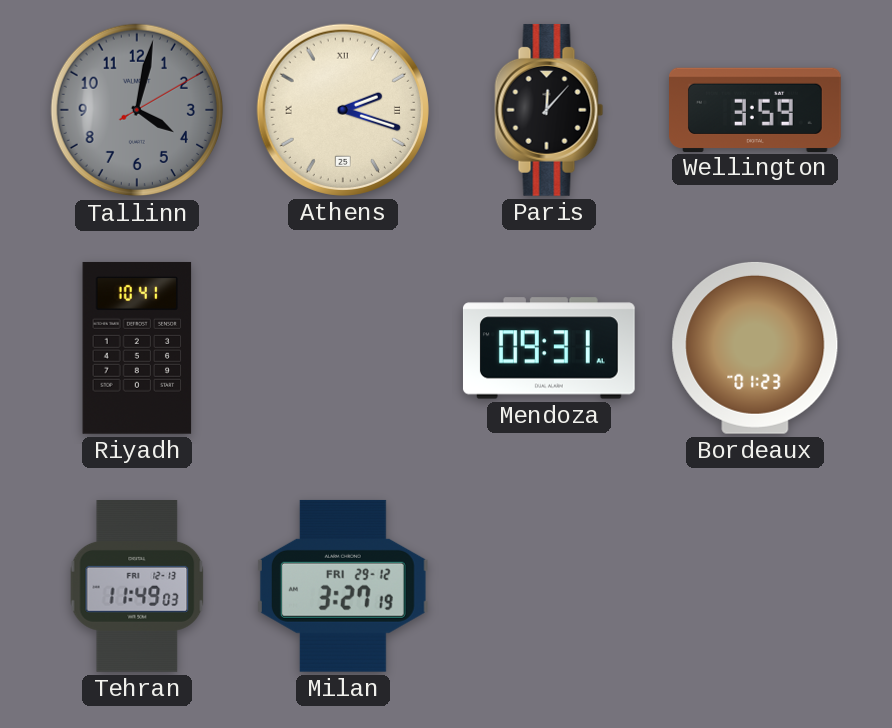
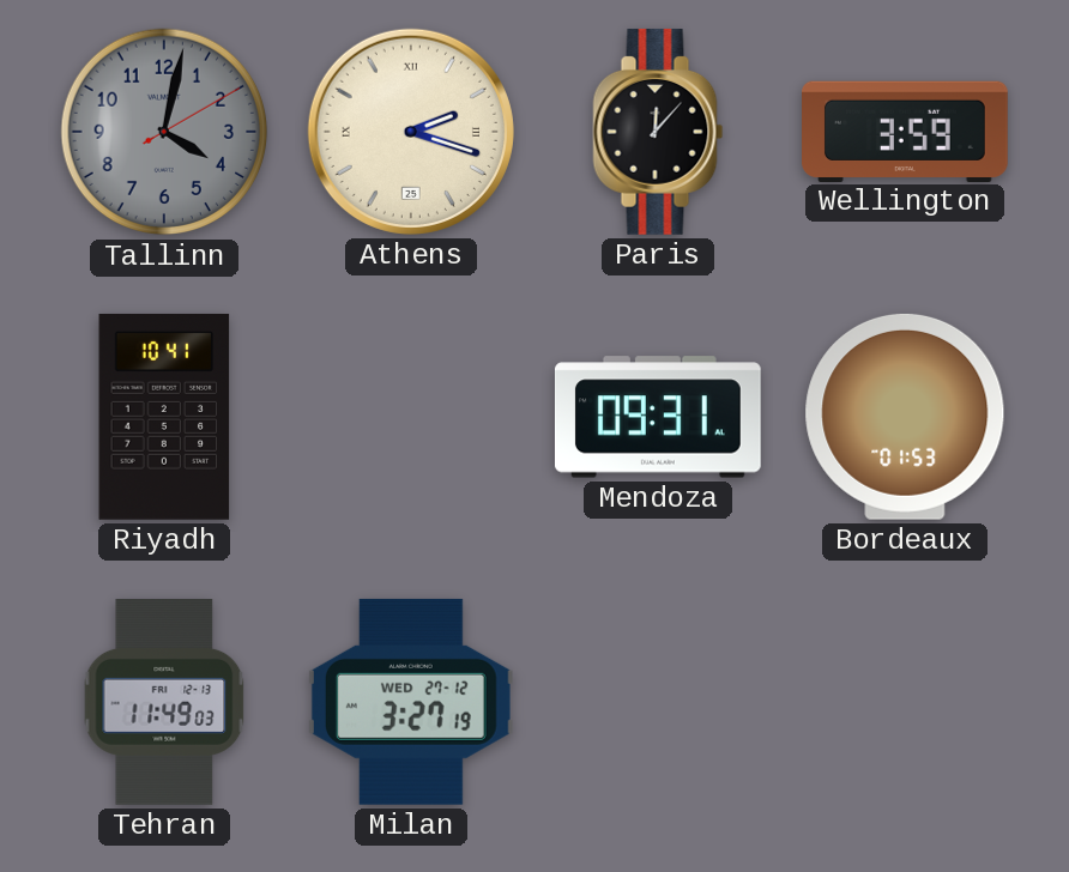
Bordeaux: 01:23 -> 01:53
Milan date: FRI 29-12 -> WED 27-12
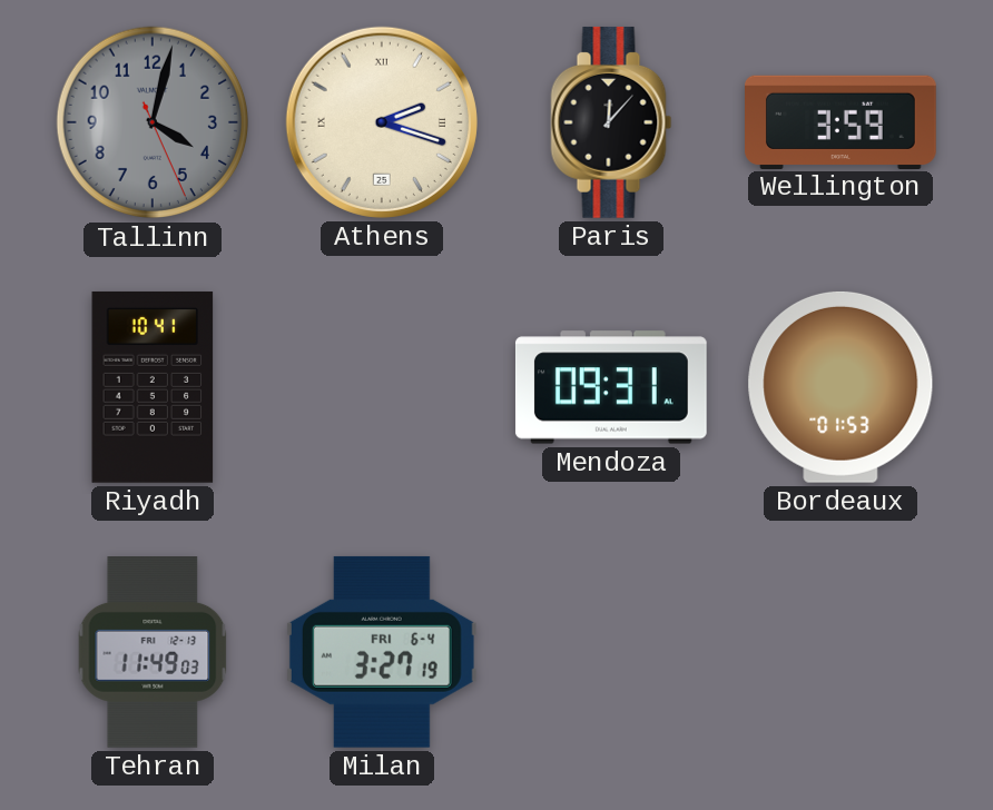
Tallinn: 4:02:10 -> 4:02:26
Milan date: WED 27-12 -> FRI 6-4
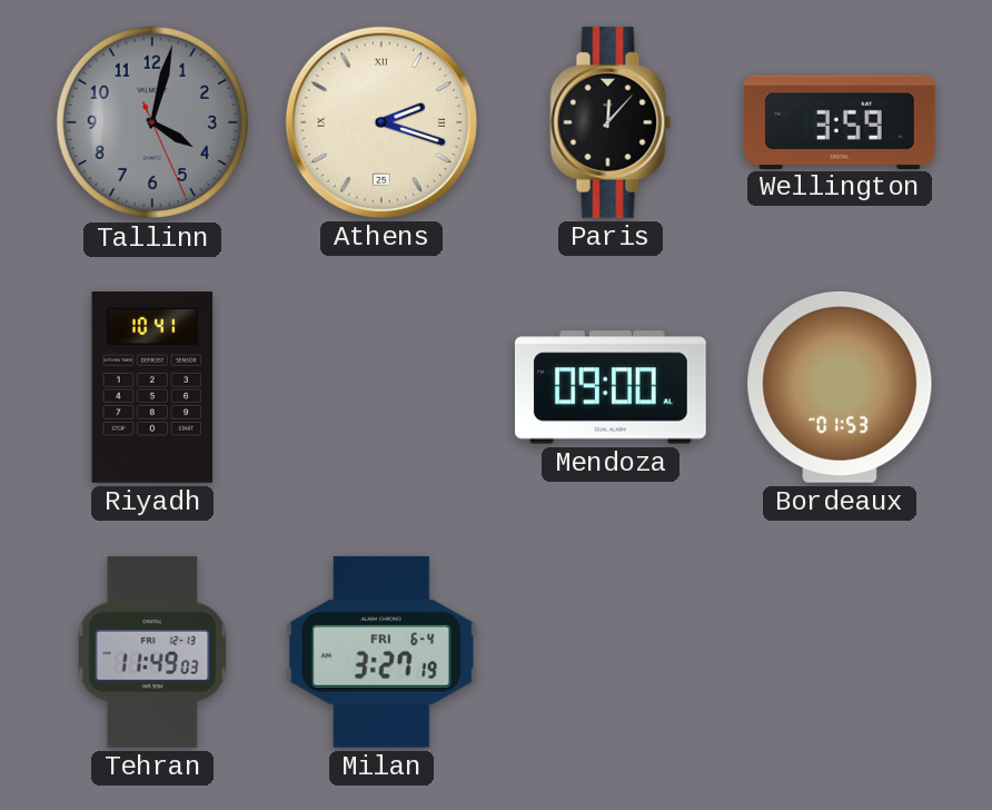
Mendoza: 09:31 -> 09:00
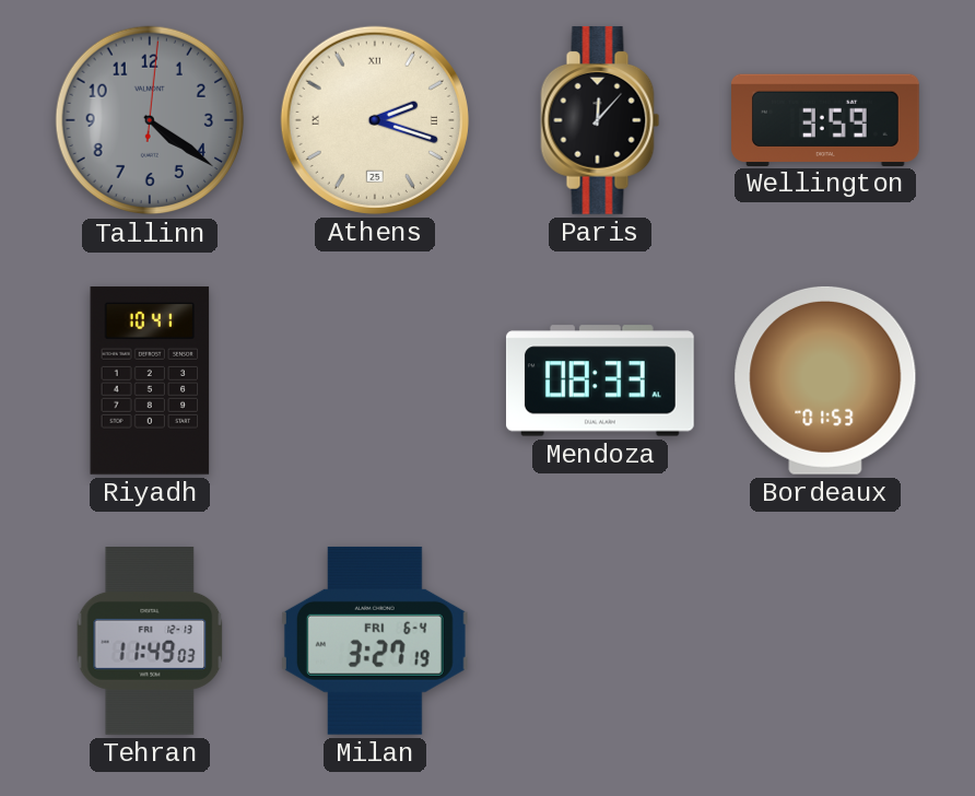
Tallinn: 4:02 -> 4:21
Mendoza: 09:00 -> 08:33
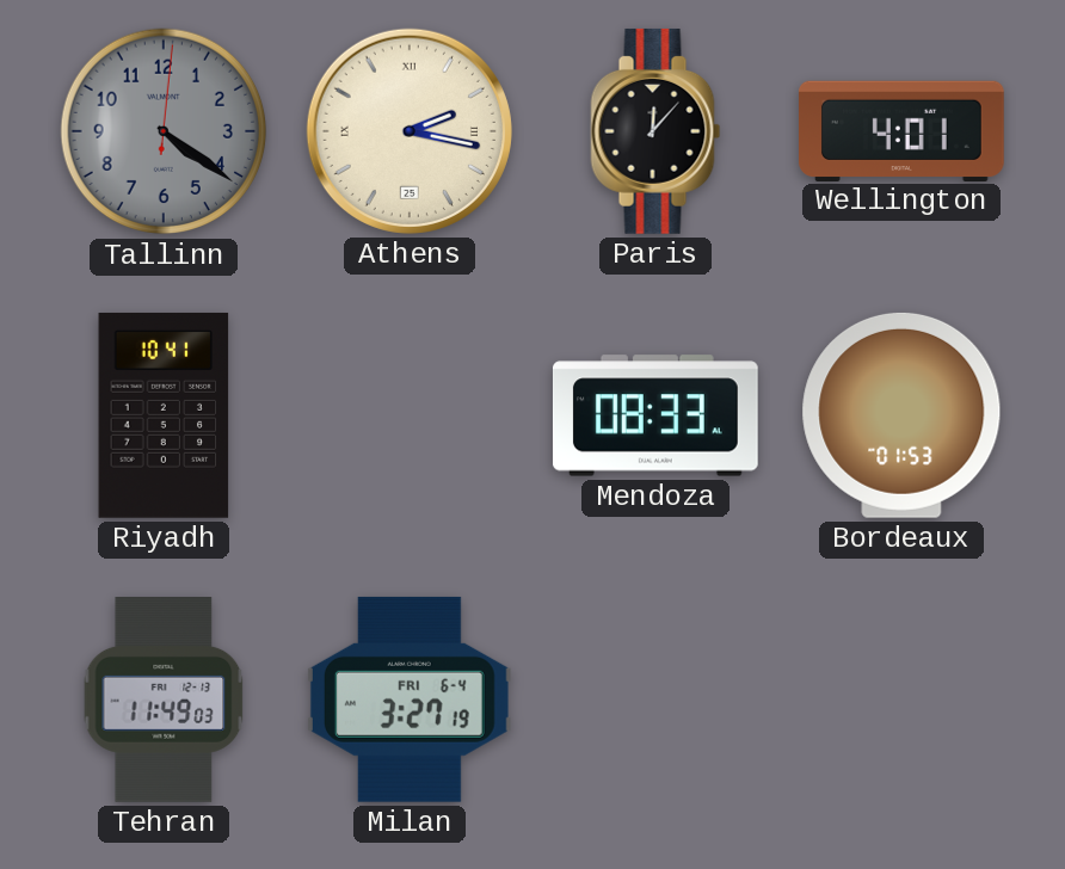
Athens: 2:18 -> 2:17
Wellington: 3:59 -> 4:01
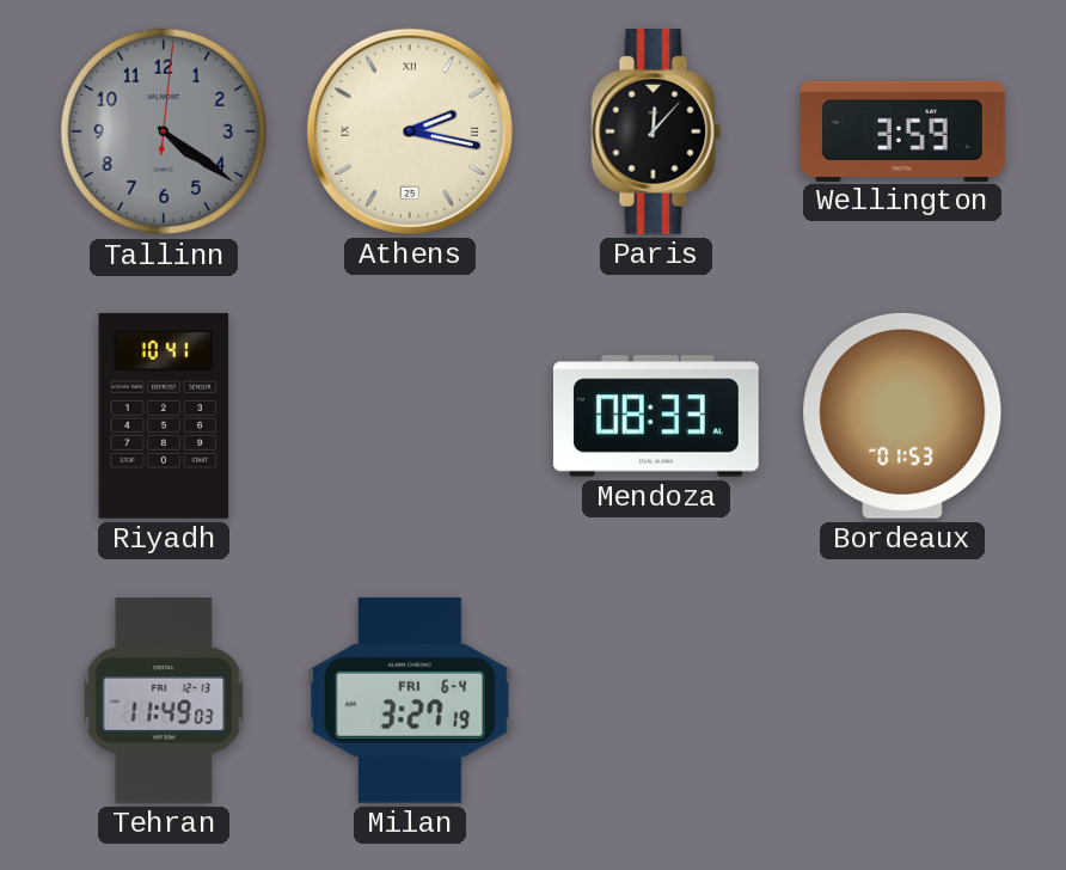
Wellington: 4:01 -> 3:59
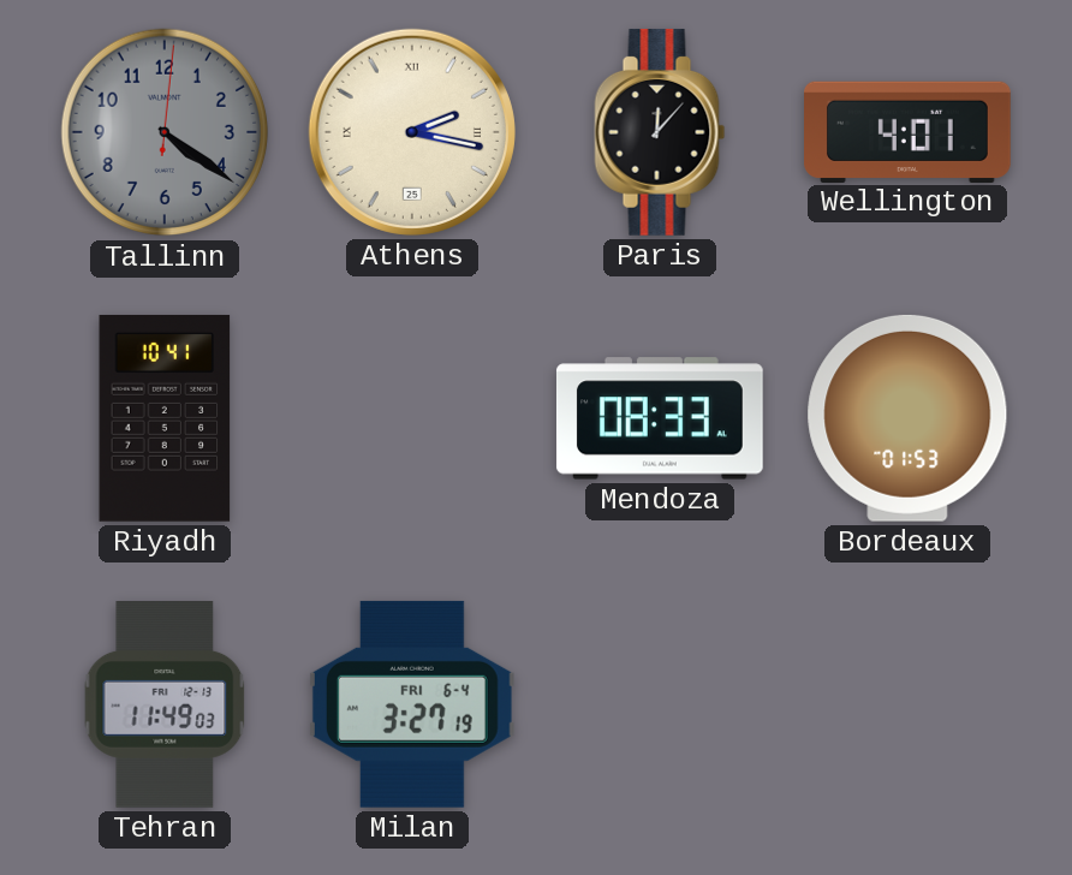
Wellington: 3:59 -> 4:01
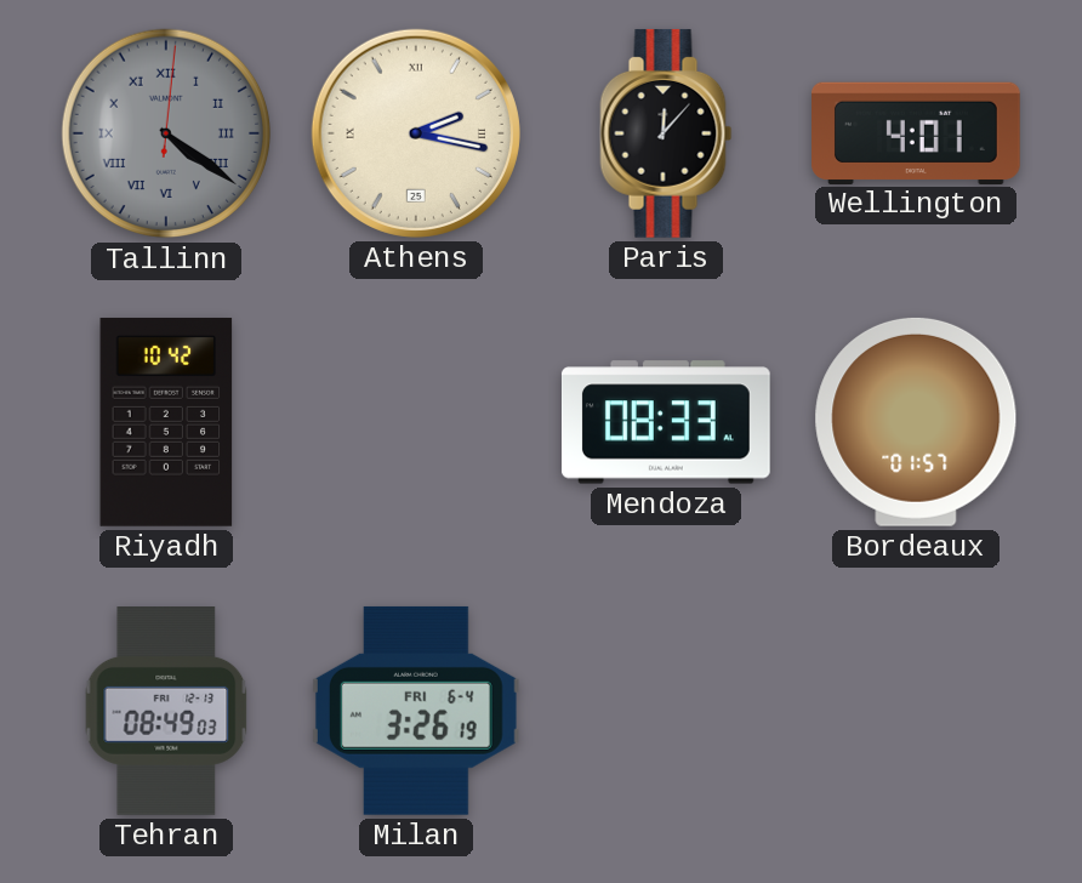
Tallinn numerals: Arabic -> Roman
Riyadh: 10:41 -> 10:42
Bordeaux: 01:53 -> 01:57
Tehran: 11:49 -> 08:49
Milan: 3:27 -> 3:26
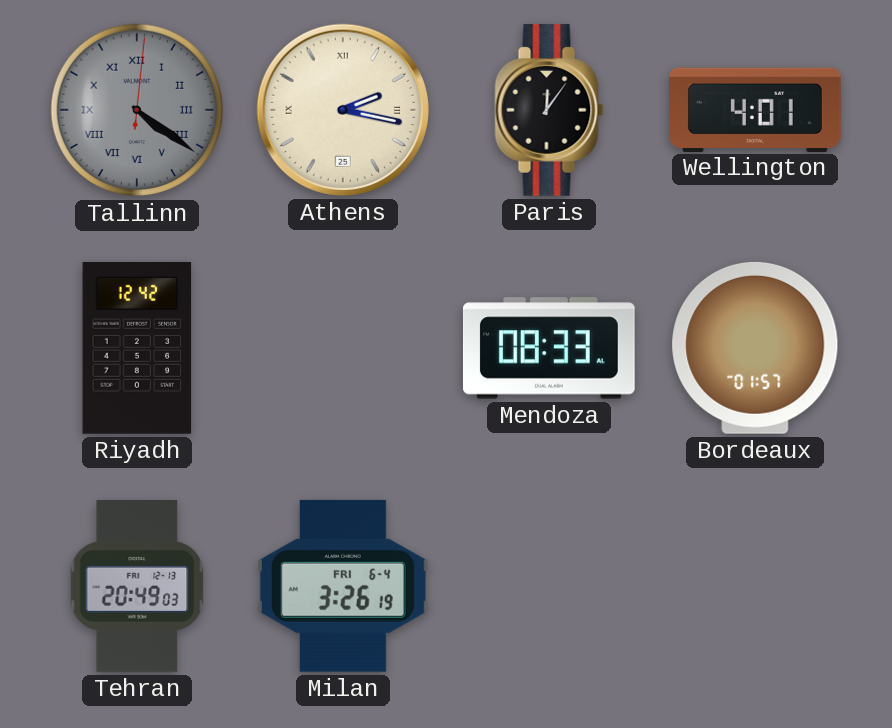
Paris: 12:07 -> 12:06
Riyadh: 10:42 -> 12:42
Tehran: 08:49 -> 20:49
